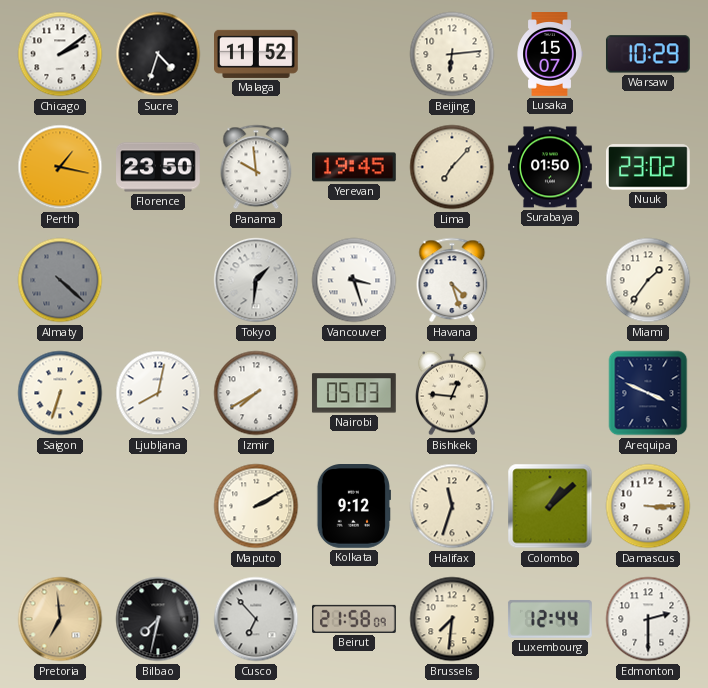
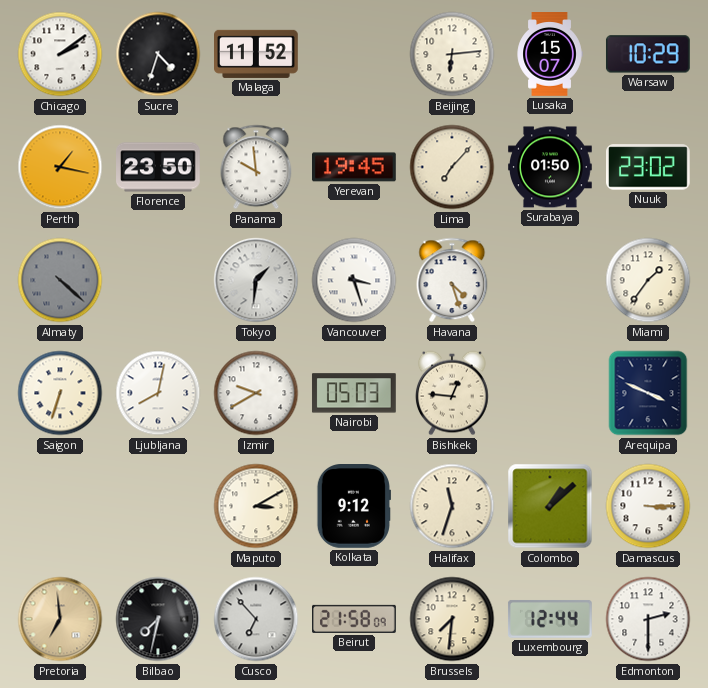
Izmir: 7:40 -> 9:40
Maputo: 2:10 -> 3:10
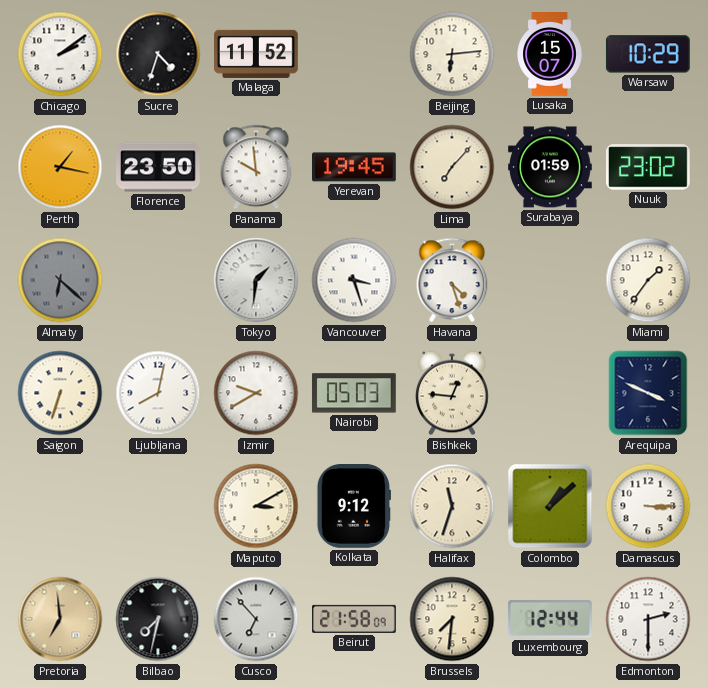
Surabaya: 01:50 -> 01:59
Almaty: 4:22 -> 6:22
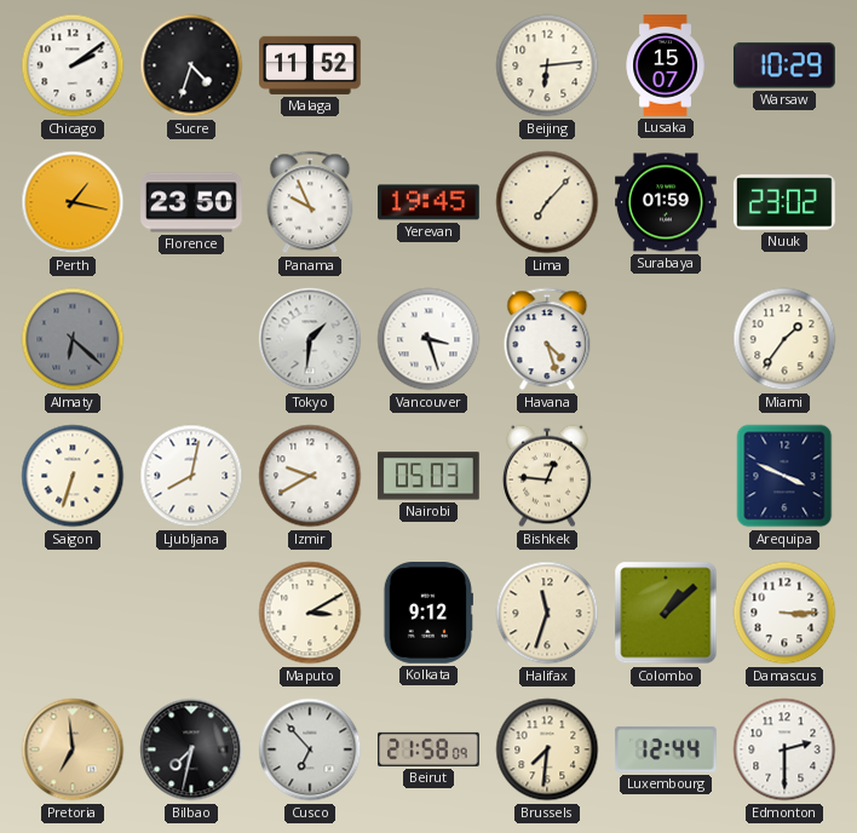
Panama: 9:59 -> 9:56
